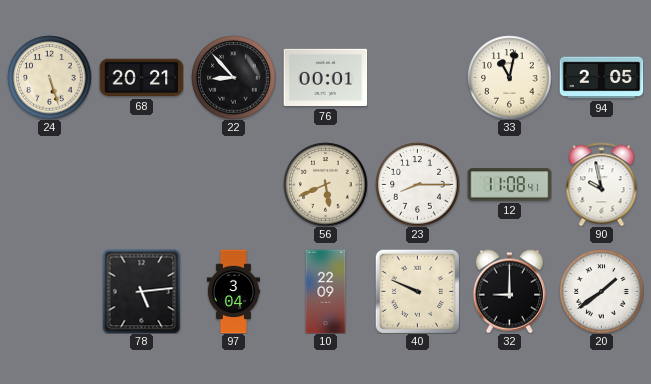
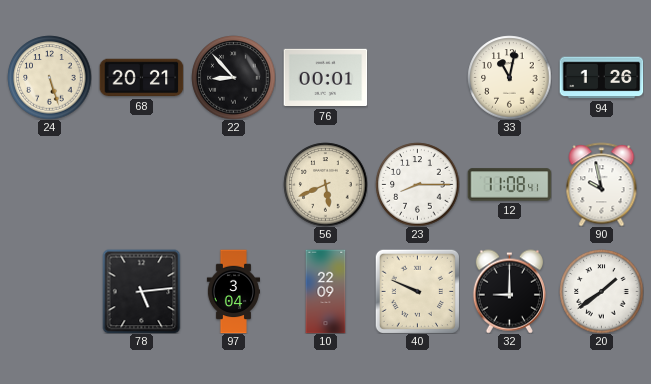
94: 2:05 -> 1:26
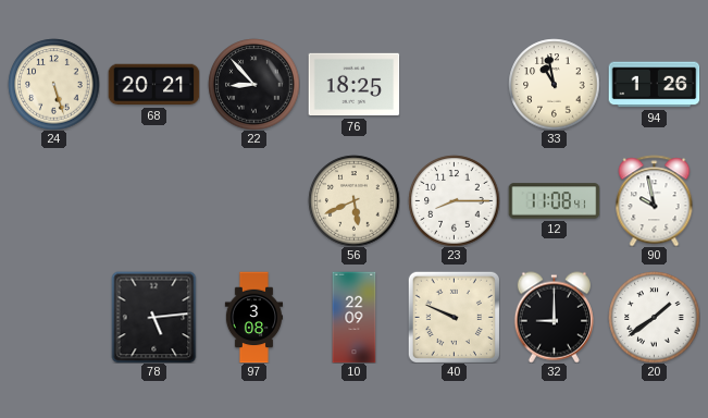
76: 00:01 -> 18:25
33: 11:02 -> 10:58
97: 3:04 -> 3:08
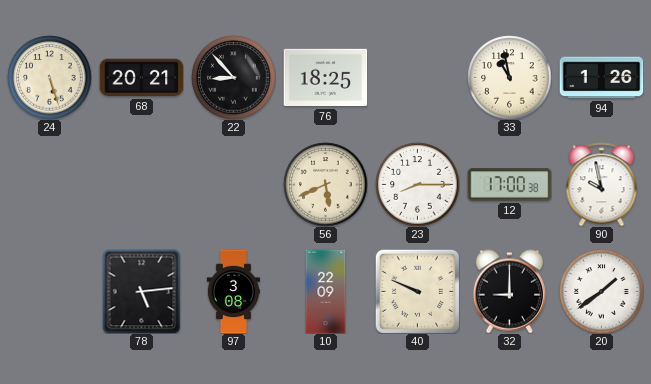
12: 11:08 -> 17:00
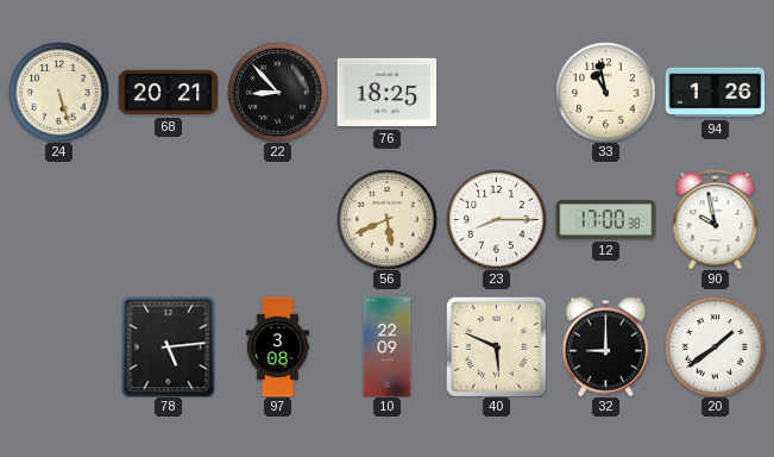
40: 9:49 -> 5:49
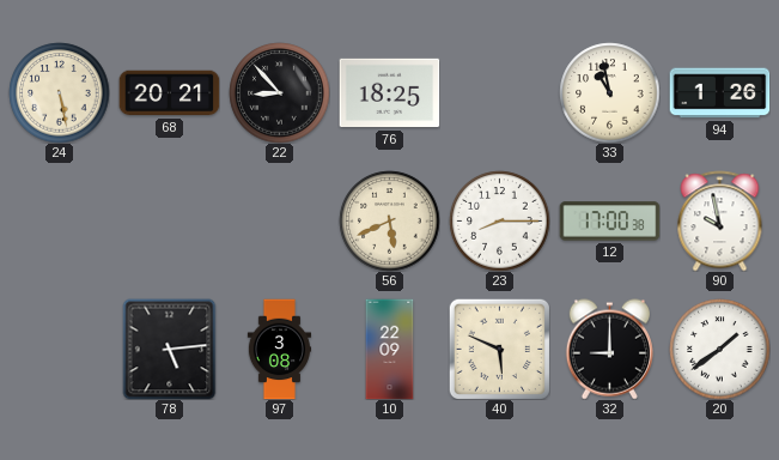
24: 5:27 -> 5:28
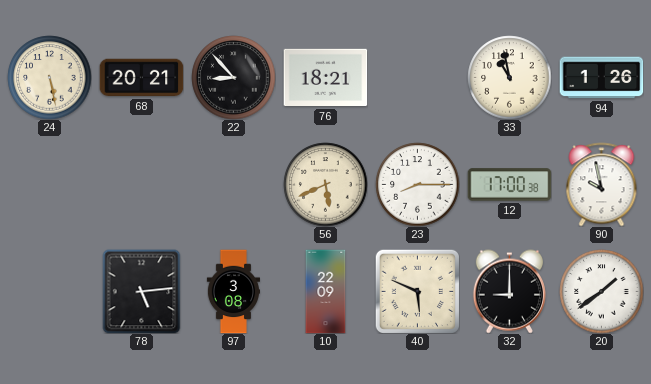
76: 18:25 -> 18:21
